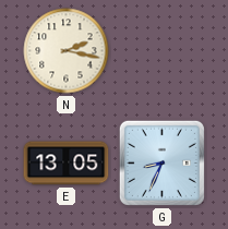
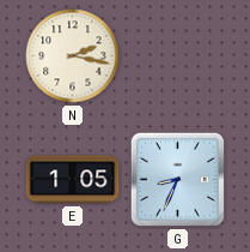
E: 13:05 -> 1:05
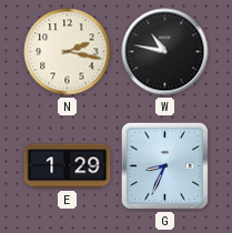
W: none -> 10:47
E: 1:05 -> 1:29
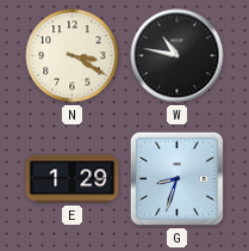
N: 2:17 -> 3:20
G: 8:34 -> 8:33
